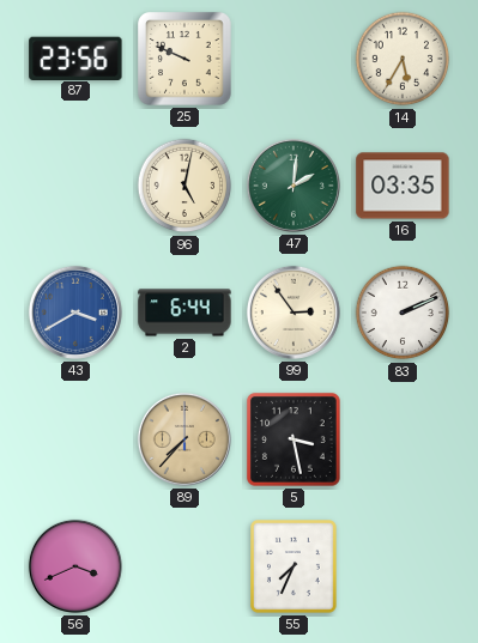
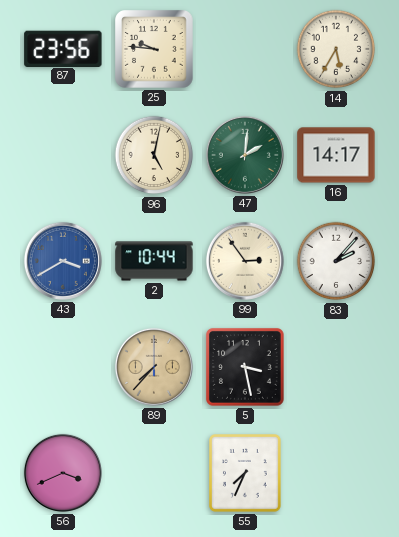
25: 9:49 -> 9:46
16: 03:35 -> 14:17
2: 6:44 -> 10:44
83: 2:11 -> 2:07
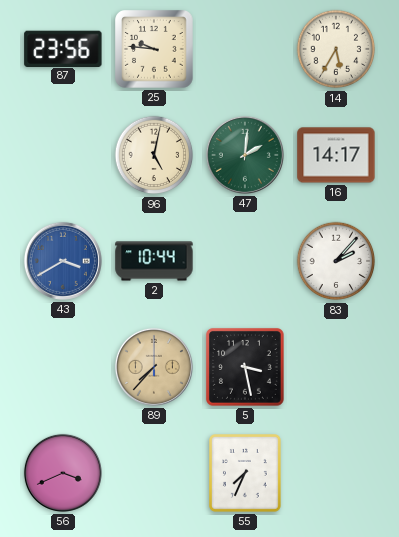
99: 2:54 -> none
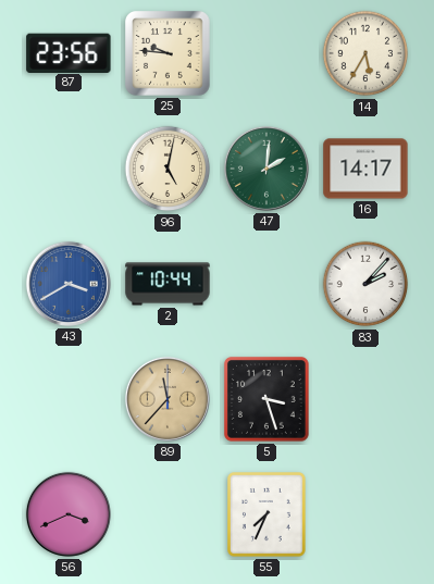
89: 7:37 -> 11:37
5: 3:28 -> 3:27
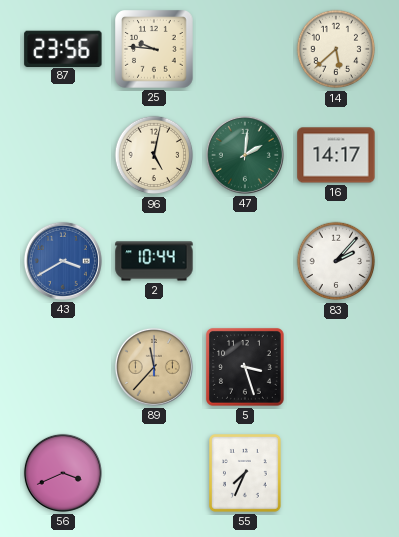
14: 5:35 -> 5:38
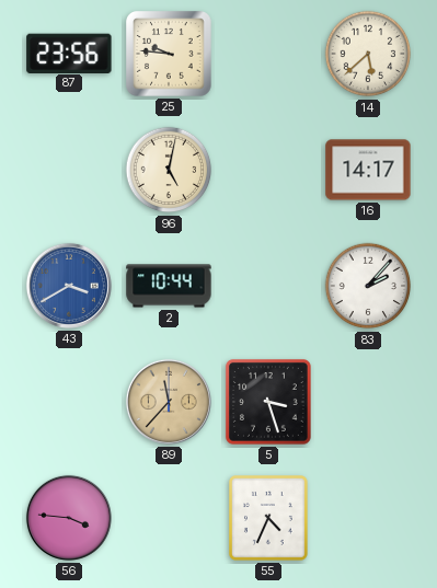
47: 2:01 -> none
56: 3:41 -> 3:46
55: 7:34 -> 4:34
